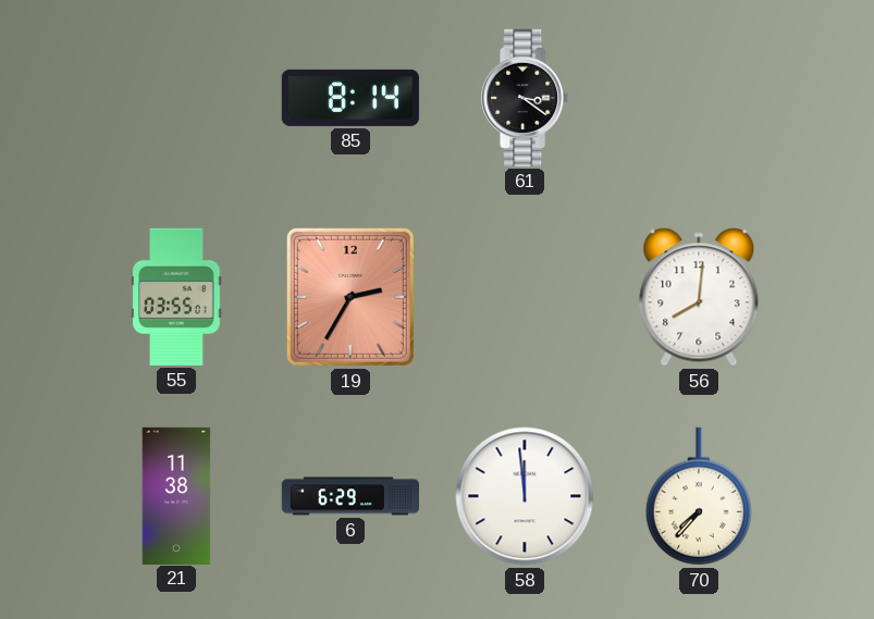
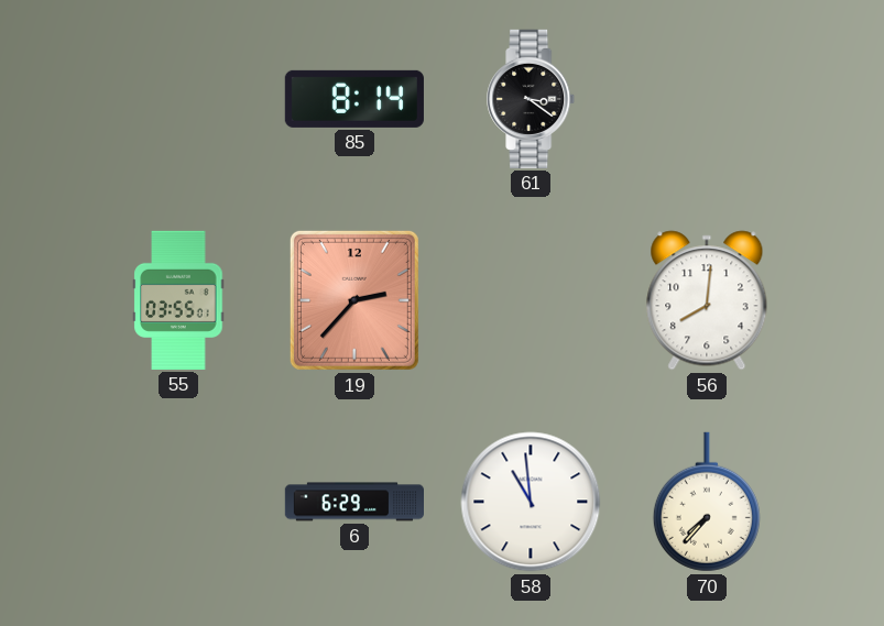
19: 2:35 -> 2:37
21: 11:38 -> none
58: 11:59 -> 10:59
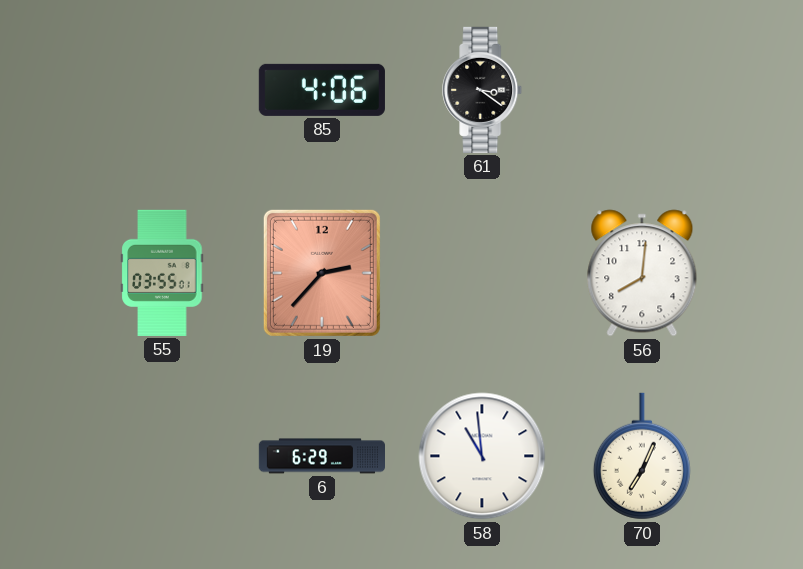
85: 8:14 -> 4:06
70: 7:37 -> 7:04
